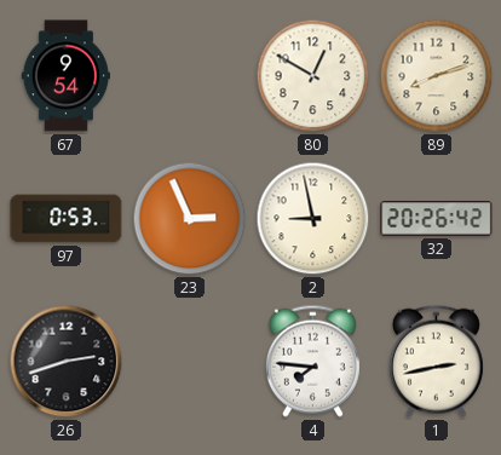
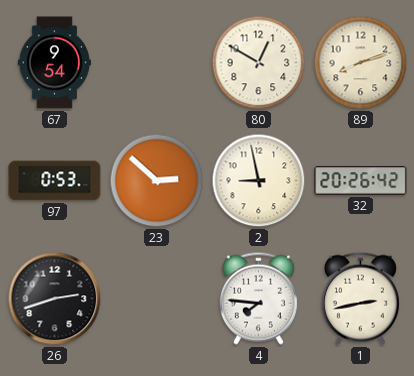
23: 2:56 -> 2:52
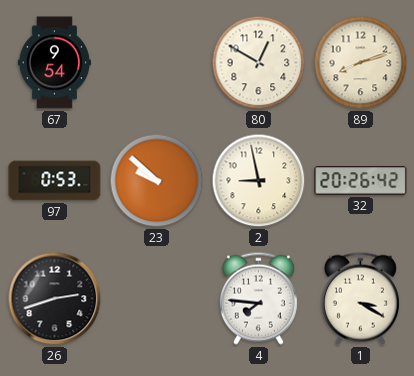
23: 2:52 -> 9:52
1: 2:43 -> 3:20
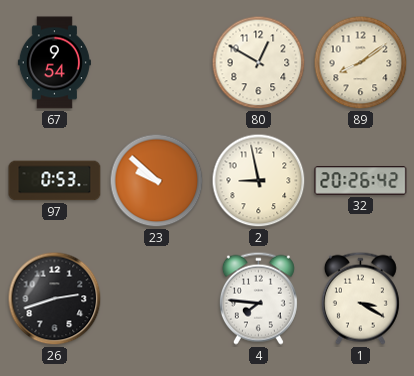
89: 8:12 -> 8:09
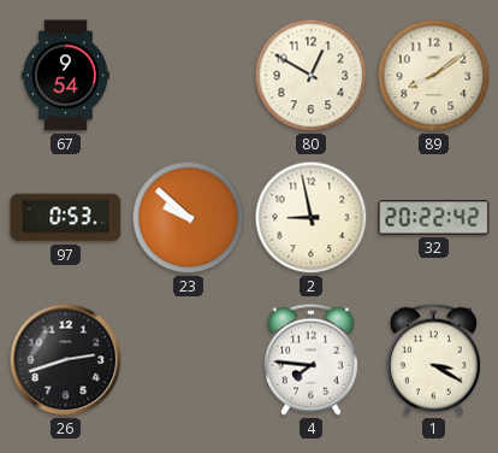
32: 20:26 -> 20:22
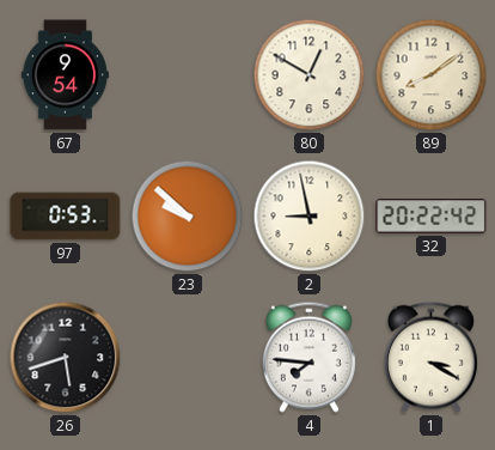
26: 2:42 -> 5:42
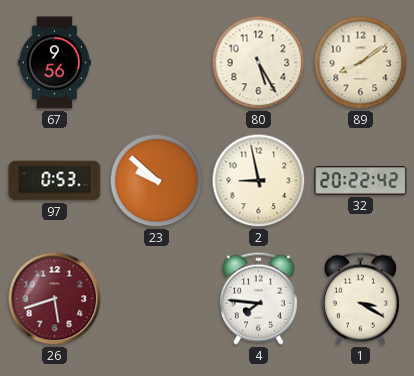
67: 9:54 -> 9:56
80: 12:50 -> 5:25
26 dial: black -> burgundy
